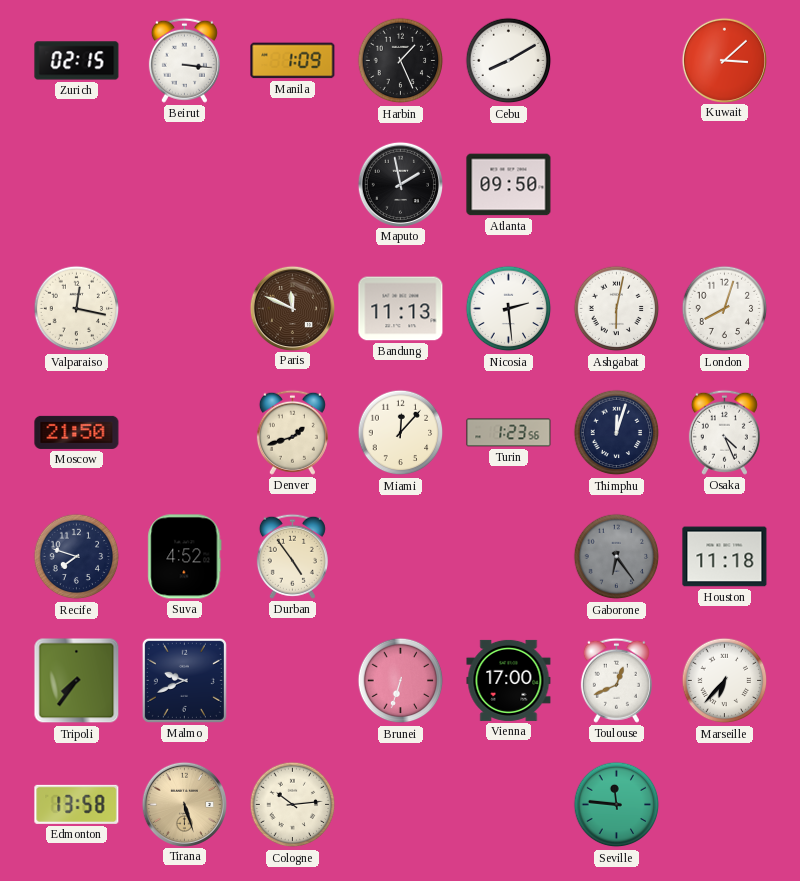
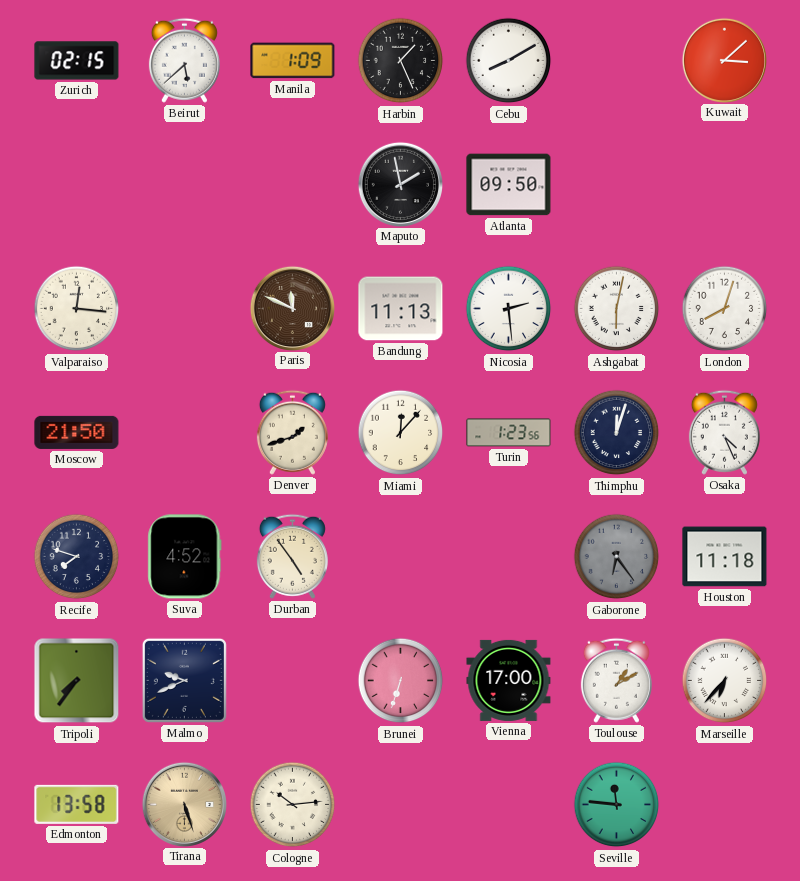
Beirut: 3:16 -> 5:38
Valparaiso: 12:17 -> 12:16
Toulouse: 12:41 -> 1:10
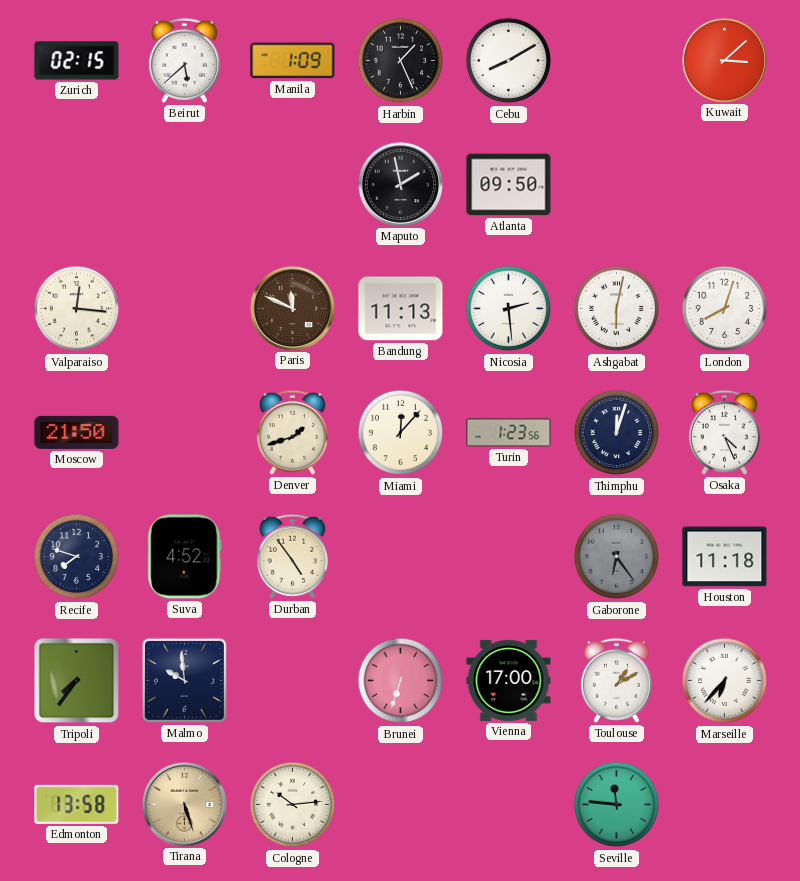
Malmo: 9:41 -> 9:59
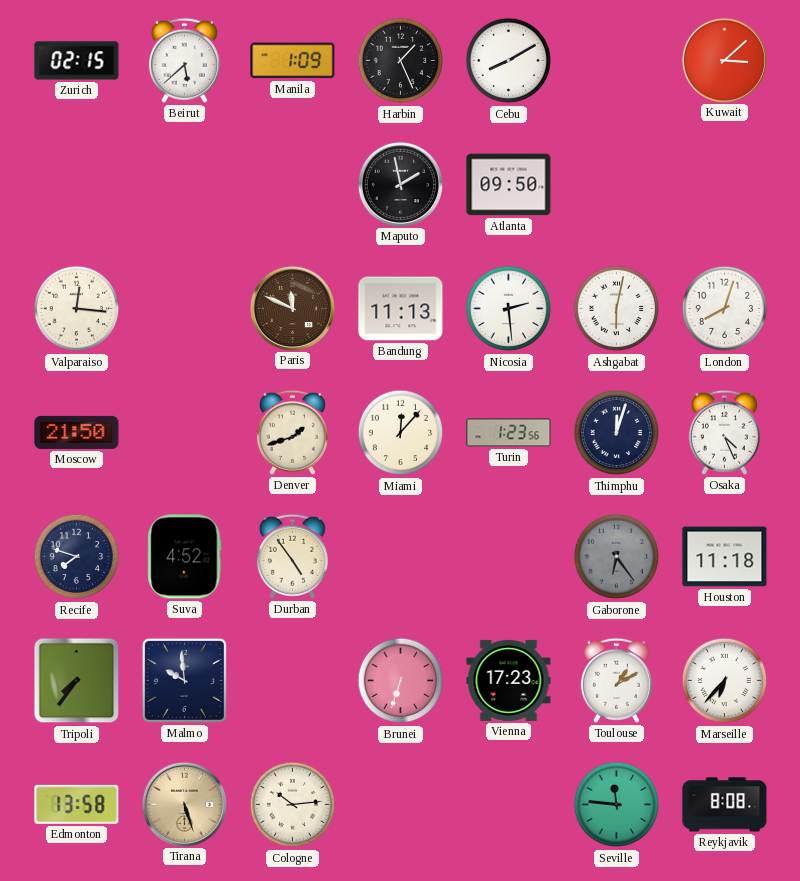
Vienna: 17:00 -> 17:23
Reykjavik: none -> 8:08
